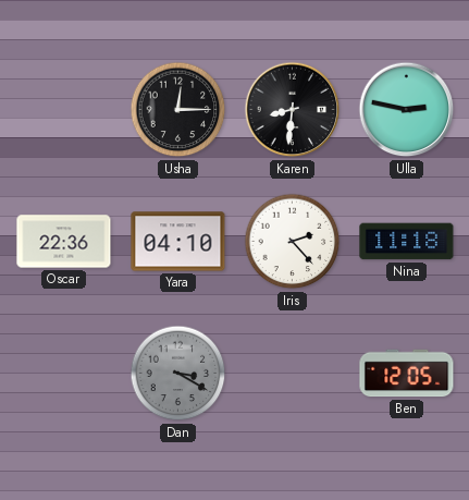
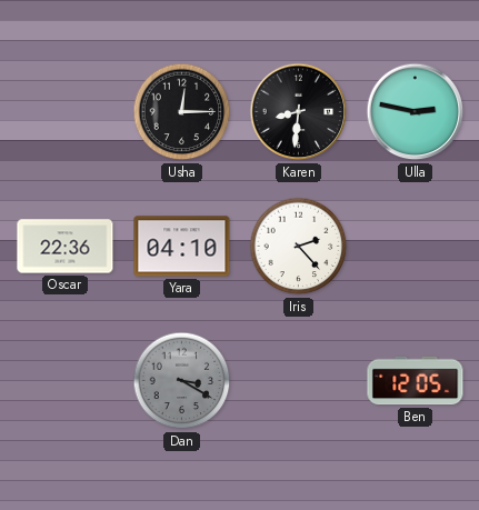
Nina: 11:18 -> none
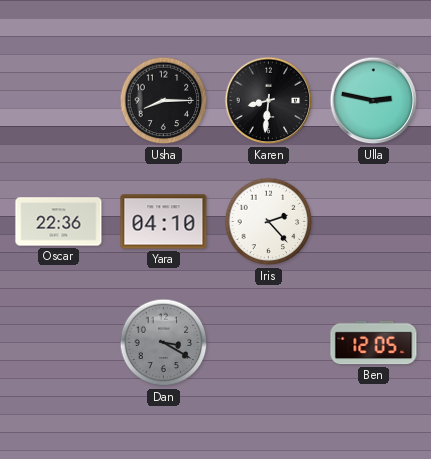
Usha: 12:15 -> 8:15
